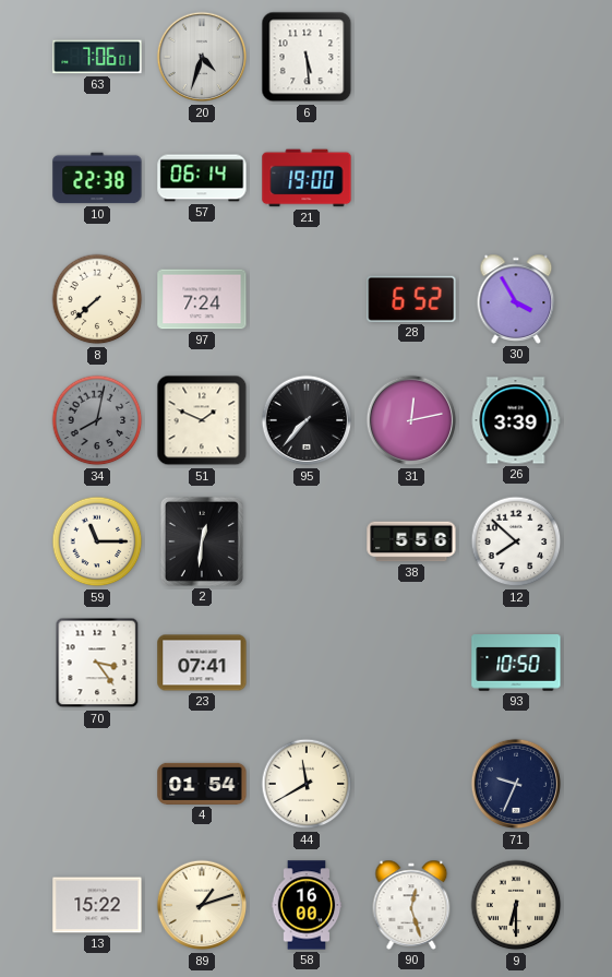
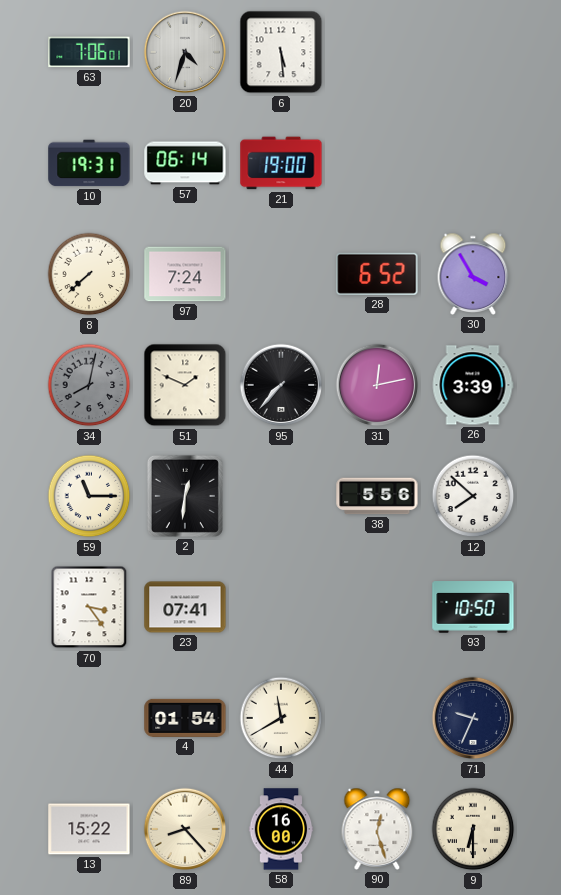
10: 22:38 -> 19:31
89: 1:12 -> 8:23
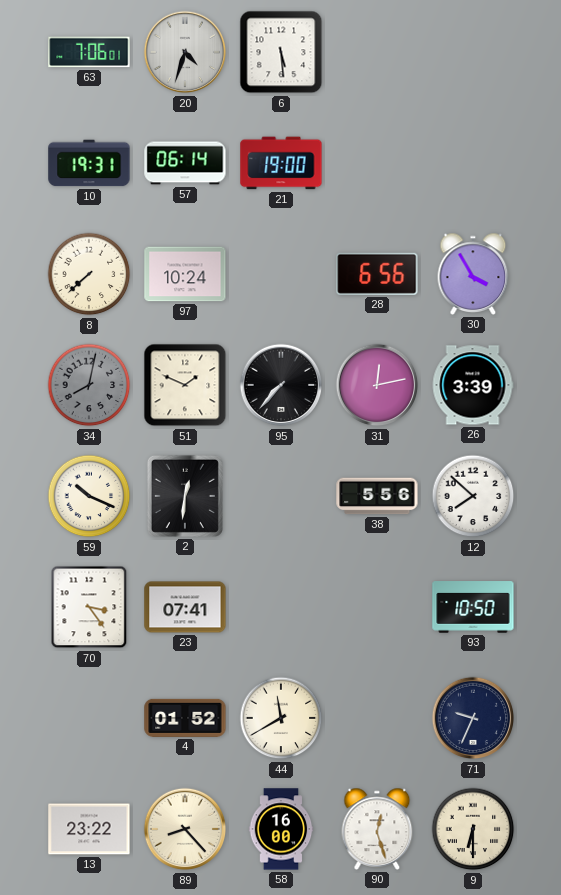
97: 7:24 -> 10:24
28: 6:52 -> 6:56
59: 11:15 -> 10:19
4: 01:54 -> 01:52
13: 15:22 -> 23:22
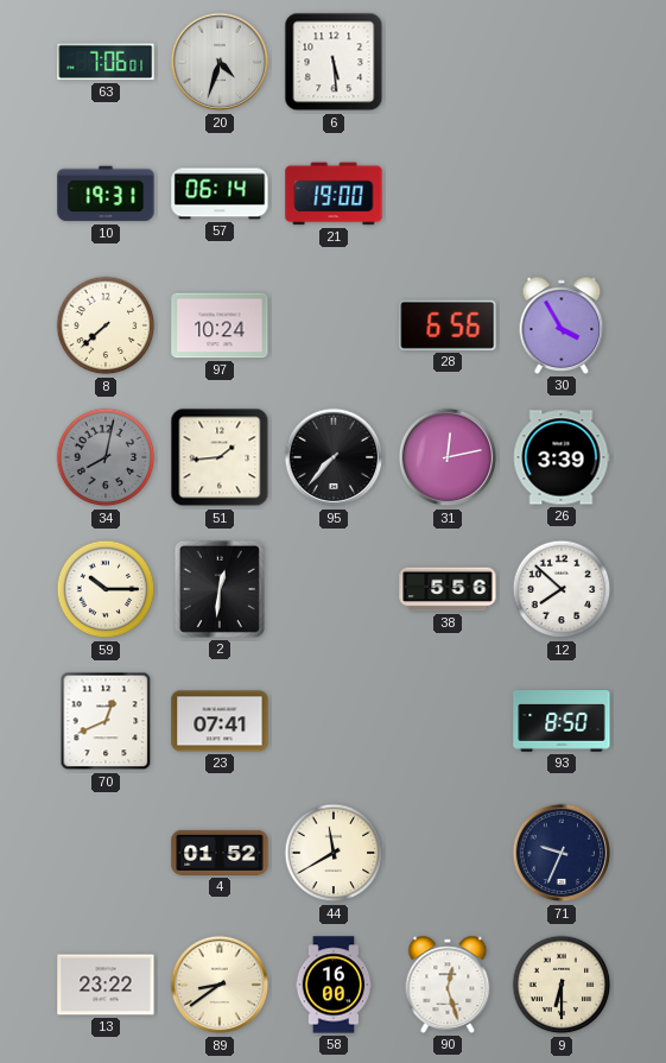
51: 1:49 -> 1:44
59: 10:19 -> 10:15
70: 3:24 -> 12:41
93: 10:50 -> 8:50
89: 8:23 -> 8:39
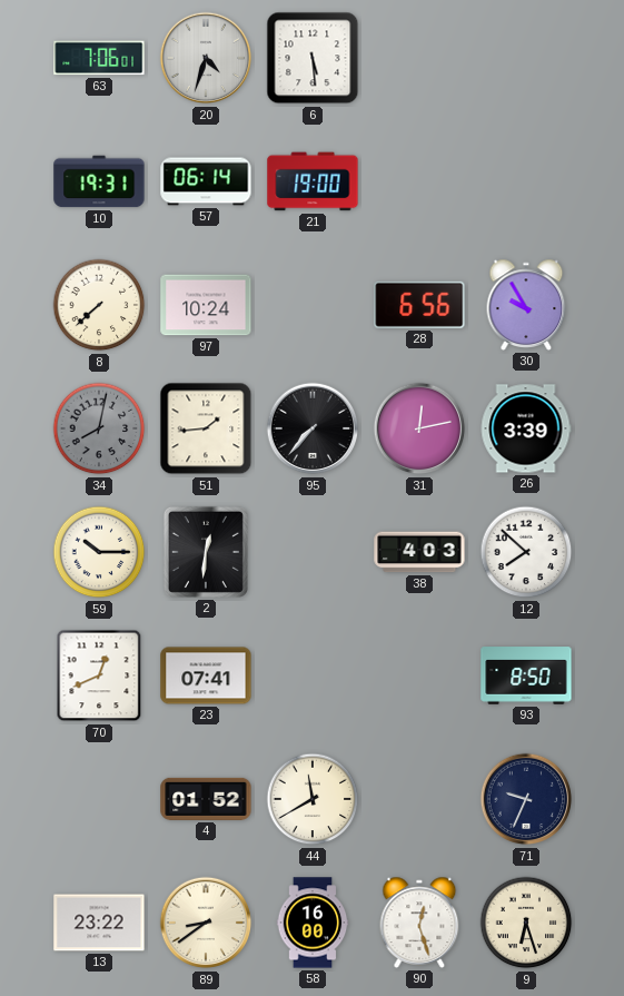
30: 3:55 -> 9:55
38: 5:56 -> 4:03
9: 6:30 -> 6:27
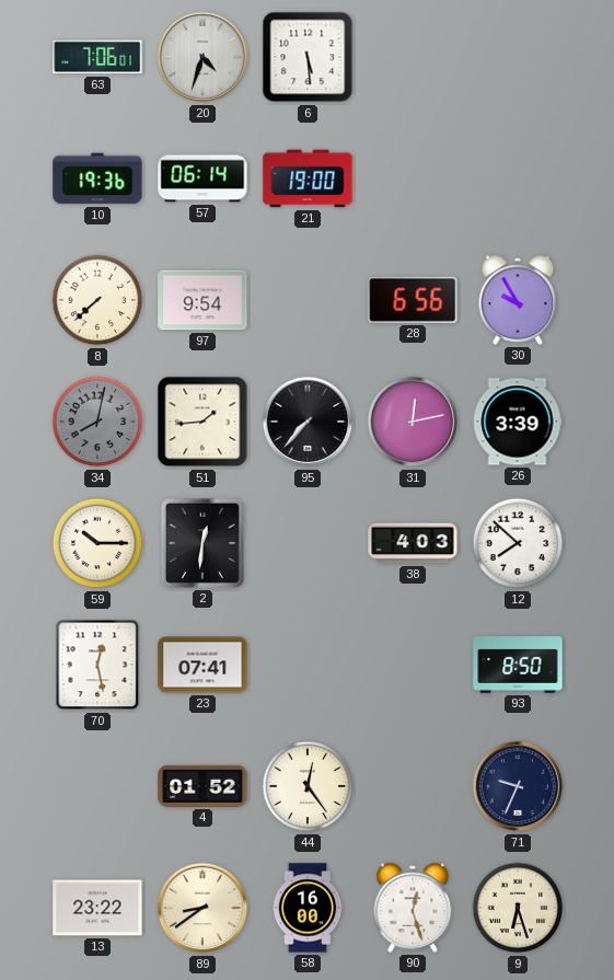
10: 19:31 -> 19:36
97: 10:24 -> 9:54
70: 12:41 -> 12:28
44: 11:40 -> 12:24
